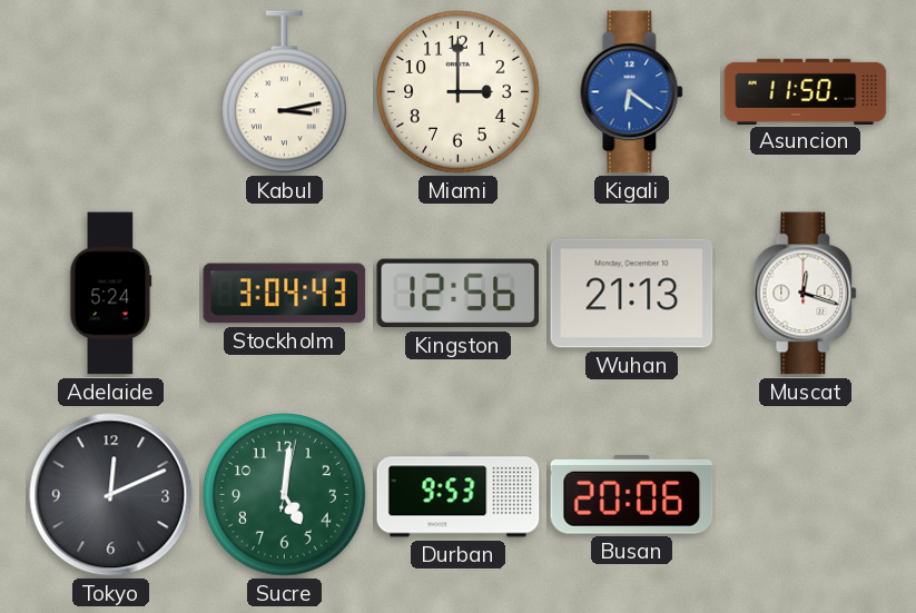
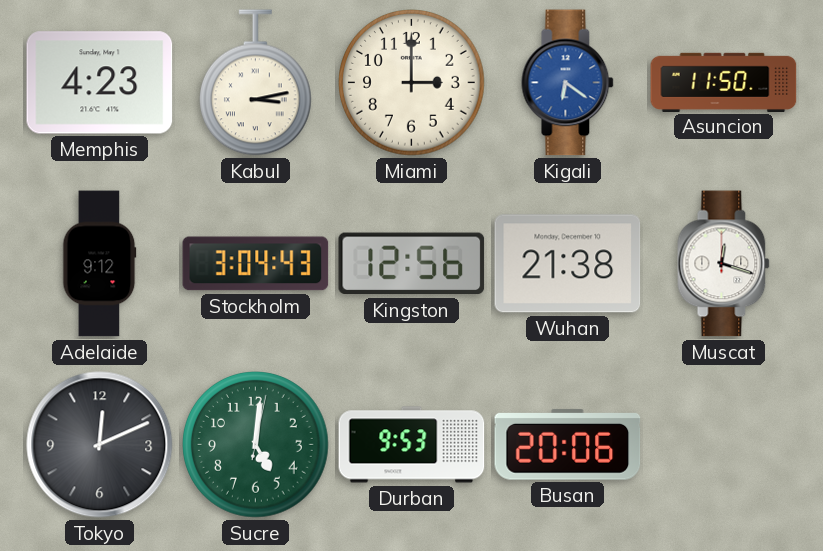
Memphis: none -> 4:23
Adelaide: 5:24 -> 9:12
Wuhan: 21:13 -> 21:38
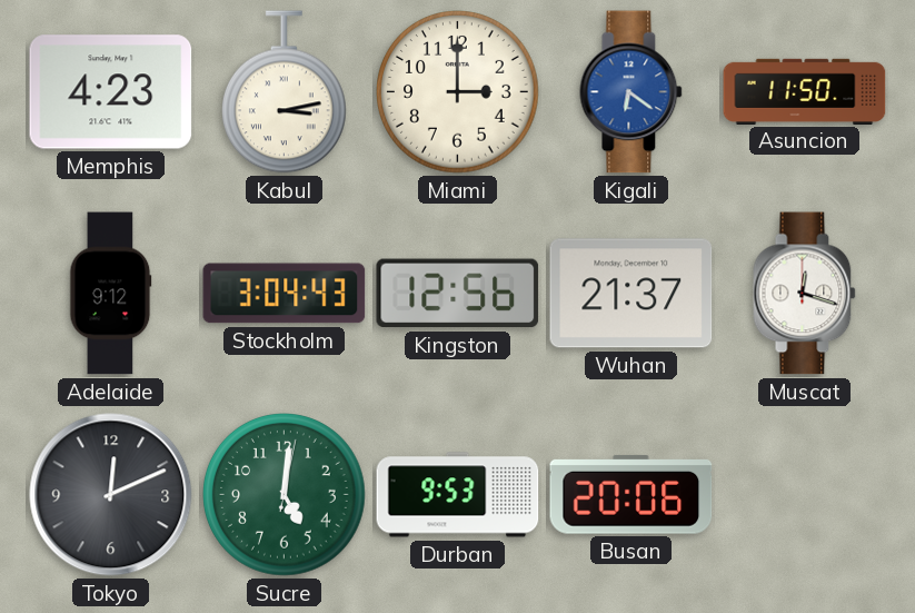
Wuhan: 21:38 -> 21:37
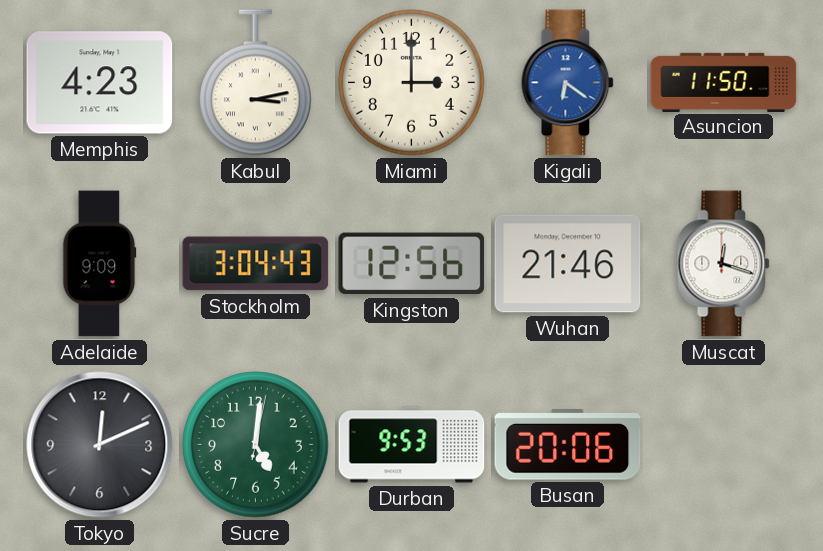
Adelaide: 9:12 -> 9:09
Wuhan: 21:37 -> 21:46
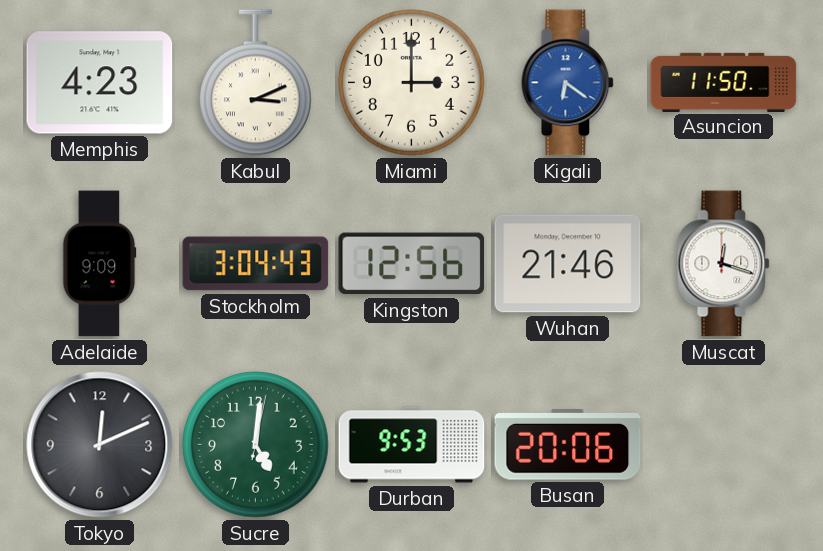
Kabul: 3:13 -> 3:11
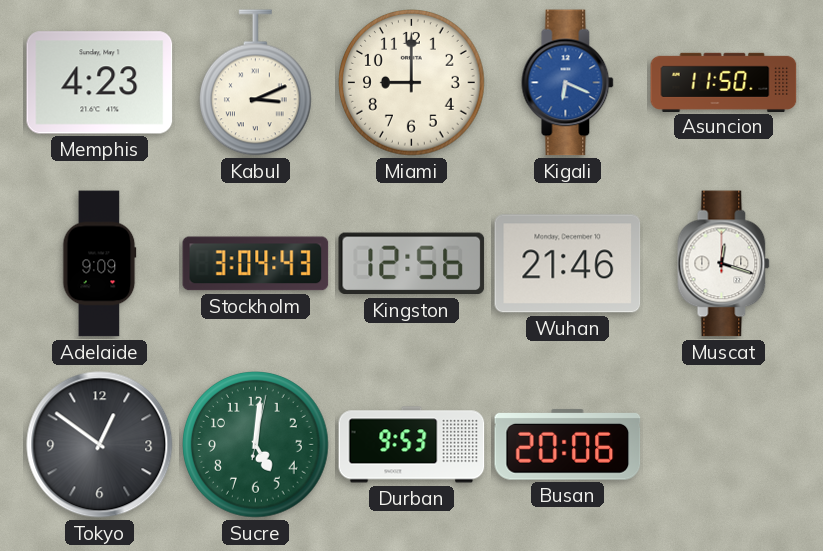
Miami: 3:00 -> 9:00
Kigali: 6:21 -> 6:19
Tokyo: 12:11 -> 12:51
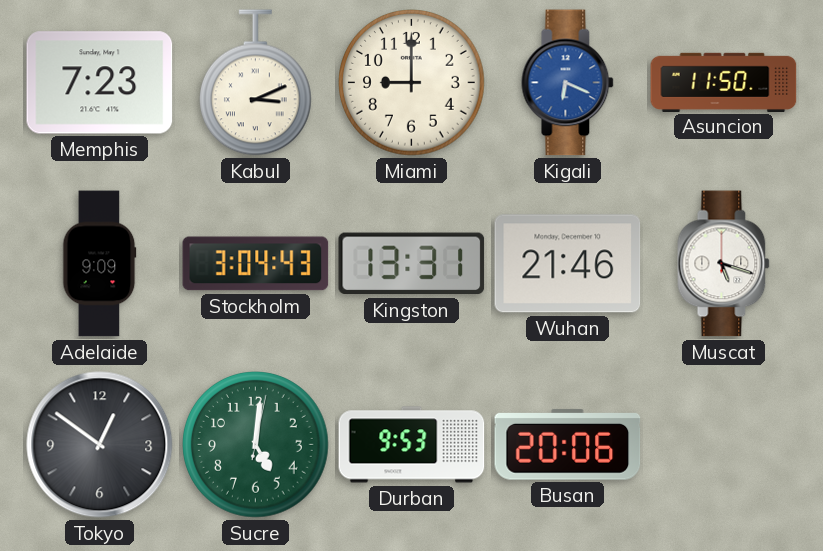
Memphis: 4:23 -> 7:23
Kingston: 12:56 -> 13:31
Muscat: 12:18 -> 5:18
